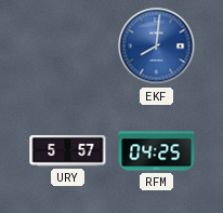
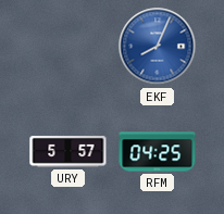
EKF: 8:01 -> 8:04
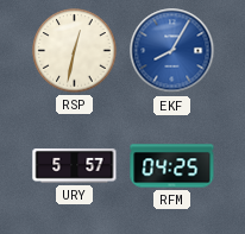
RSP: none -> 12:32
EKF: 8:04 -> 8:05
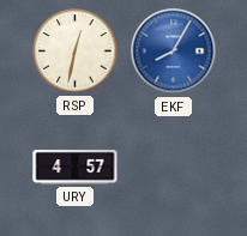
URY: 5:57 -> 4:57
RFM: 04:25 -> none
